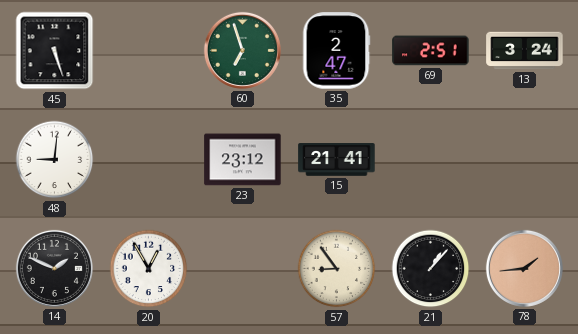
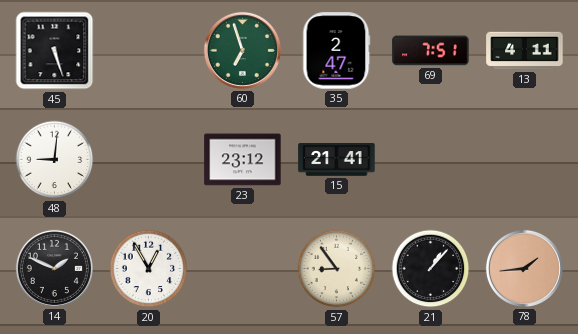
69: 2:51 -> 7:51
13: 3:24 -> 4:11
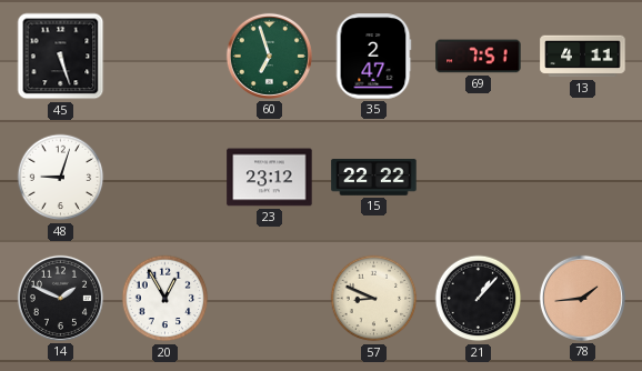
48: 9:01 -> 9:03
15: 21:41 -> 22:22
57: 8:54 -> 8:49
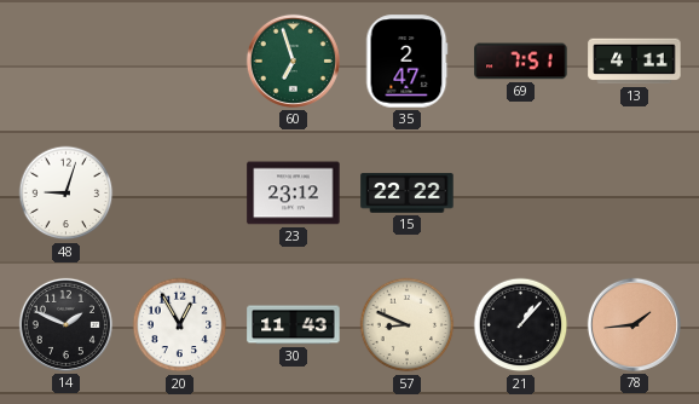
45: 5:27 -> none
30: none -> 11:43
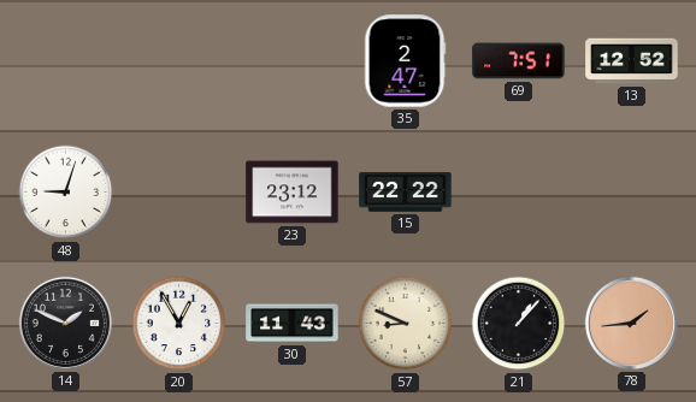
60: 6:57 -> none
13: 4:11 -> 12:52
